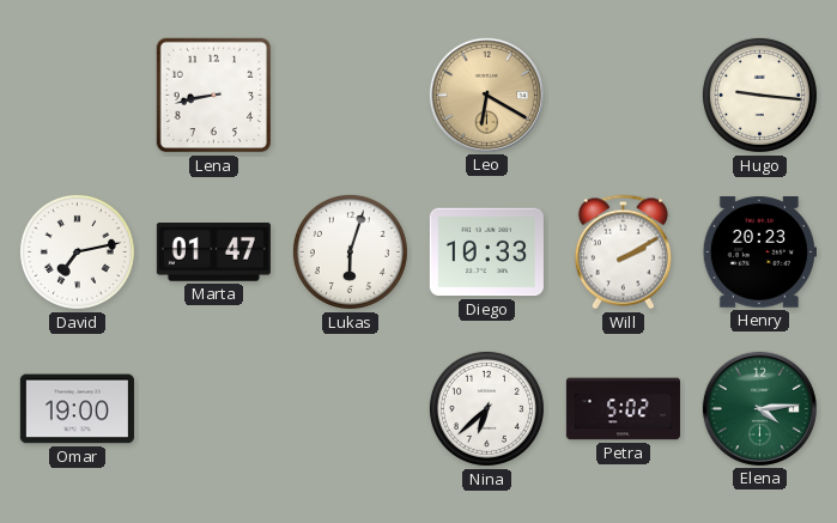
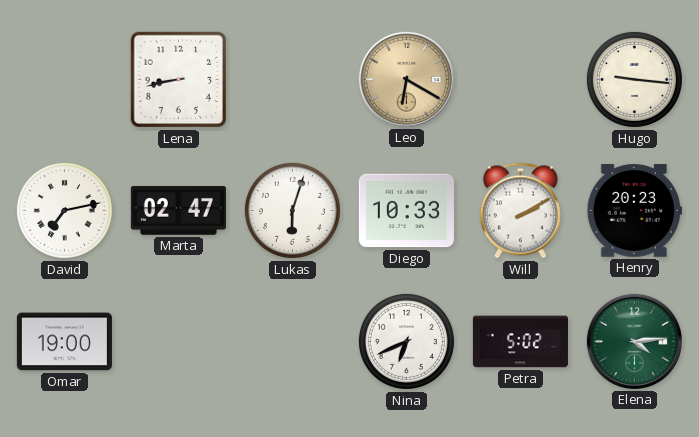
Marta: 01:47 -> 02:47
Nina: 6:38 -> 6:41
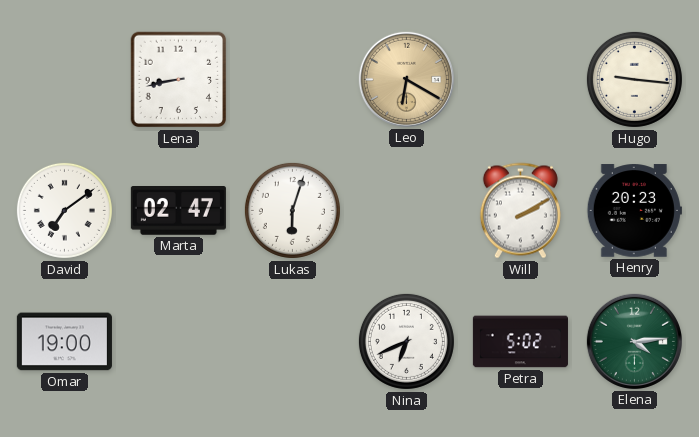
David: 7:13 -> 7:09
Diego: 10:33 -> none
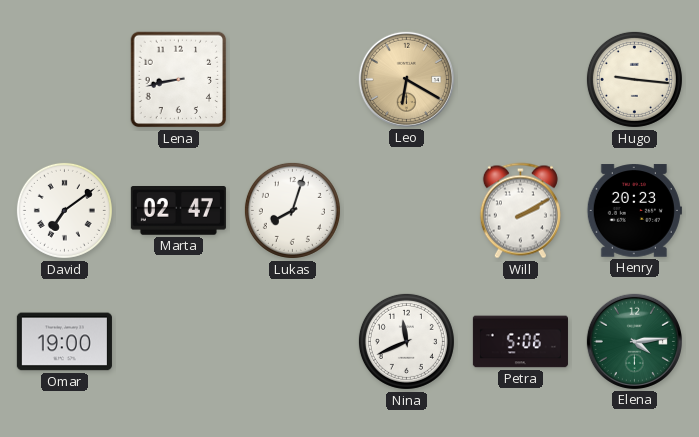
Lukas: 6:03 -> 8:03
Nina: 6:41 -> 11:41
Petra: 5:02 -> 5:06
